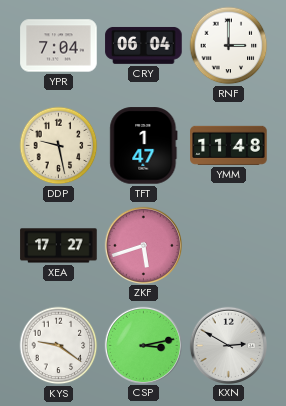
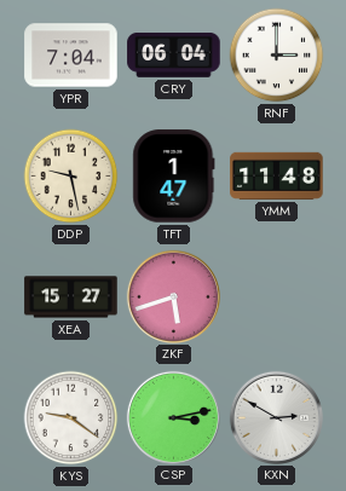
XEA: 17:27 -> 15:27
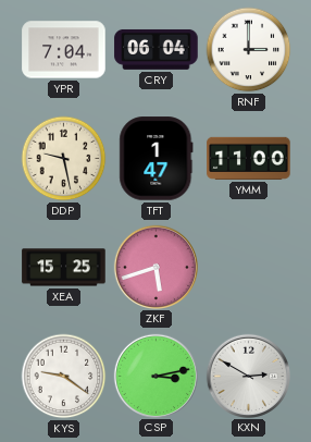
YMM: 11:48 -> 11:00
XEA: 15:27 -> 15:25
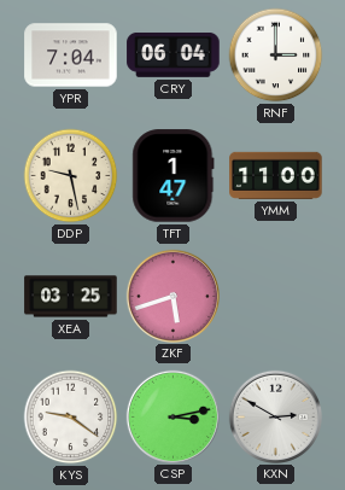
XEA: 15:25 -> 03:25
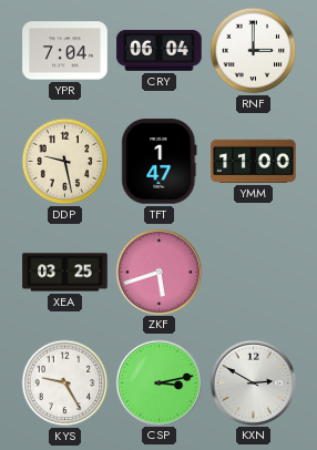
KYS: 9:21 -> 9:25
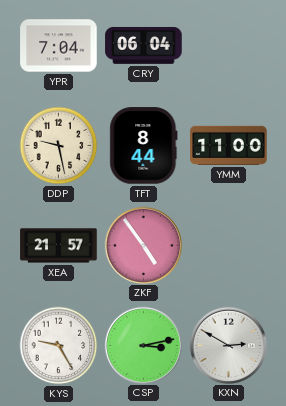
RNF: 3:00 -> none
TFT: 1:47 -> 8:44
XEA: 03:25 -> 21:57
ZKF: 5:42 -> 4:54
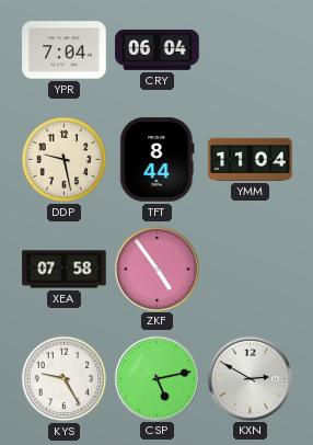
YMM: 11:00 -> 11:04
XEA: 21:57 -> 07:58
CSP: 3:13 -> 5:13
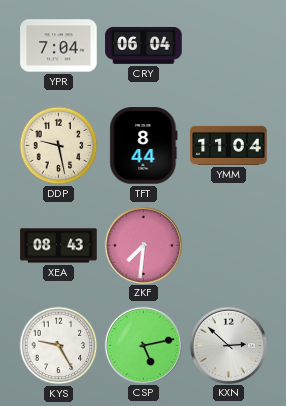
XEA: 07:58 -> 08:43
ZKF: 4:54 -> 7:31
KXN: 2:50 -> 2:52
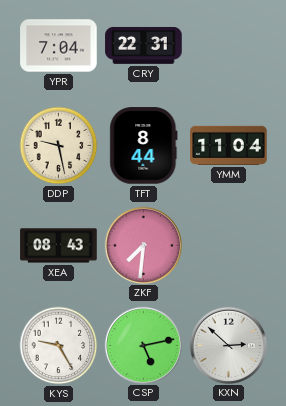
CRY: 06:04 -> 22:31
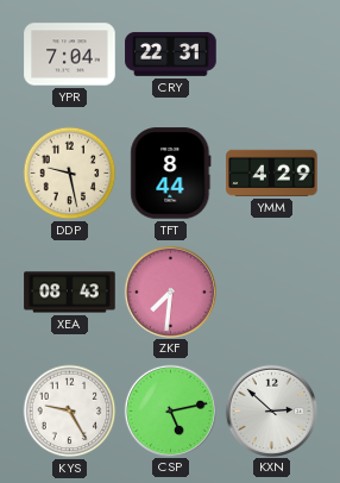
YMM: 11:04 -> 4:29
